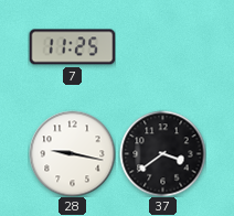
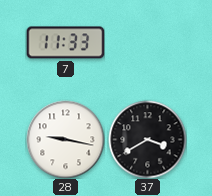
7: 11:25 -> 11:33
37: 3:39 -> 3:40
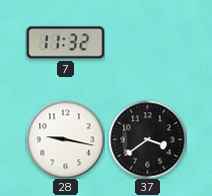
7: 11:33 -> 11:32
37: 3:40 -> 3:39
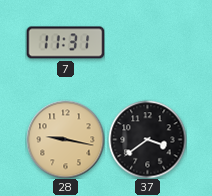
7: 11:32 -> 11:31
28 dial: white -> champagne
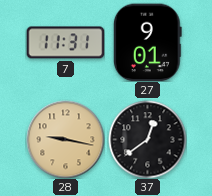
27: none -> 9:01
37: 3:39 -> 12:39
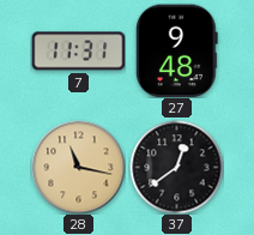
27: 9:01 -> 9:48
28: 9:17 -> 11:17
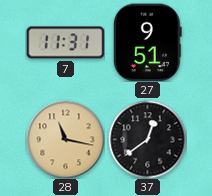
27: 9:48 -> 9:51
